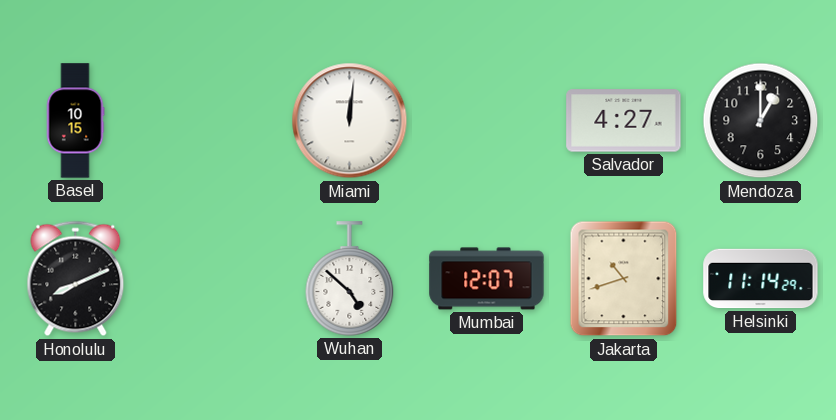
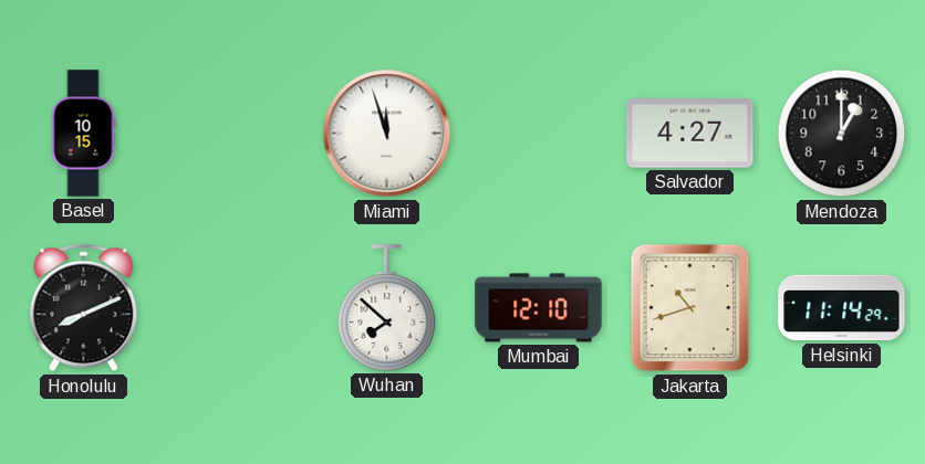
Miami: 12:01 -> 11:57
Wuhan: 4:52 -> 7:52
Mumbai: 12:07 -> 12:10
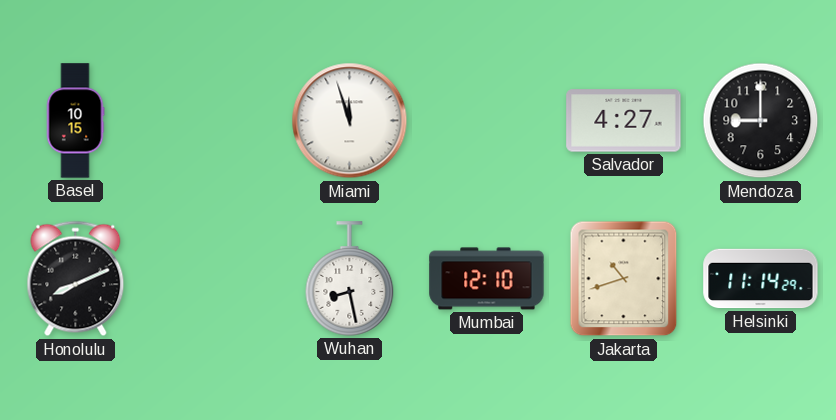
Mendoza: 1:00 -> 9:00
Wuhan: 7:52 -> 8:28
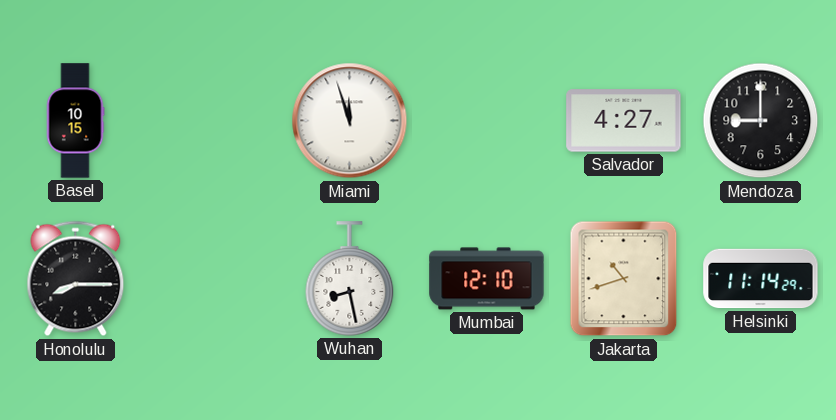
Honolulu: 8:11 -> 8:15
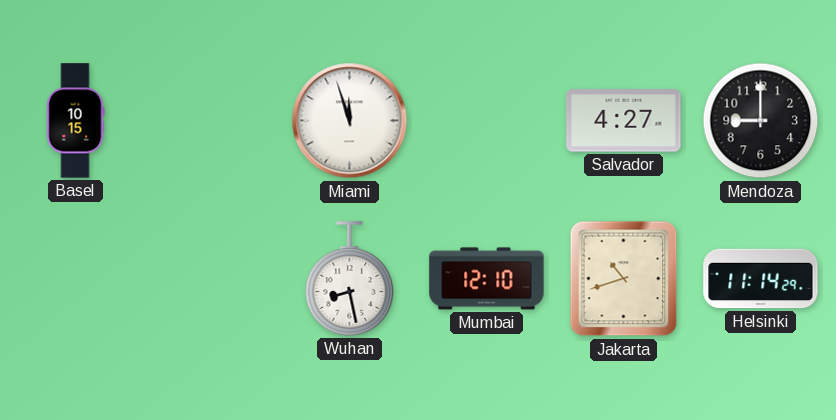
Honolulu: 8:15 -> none
